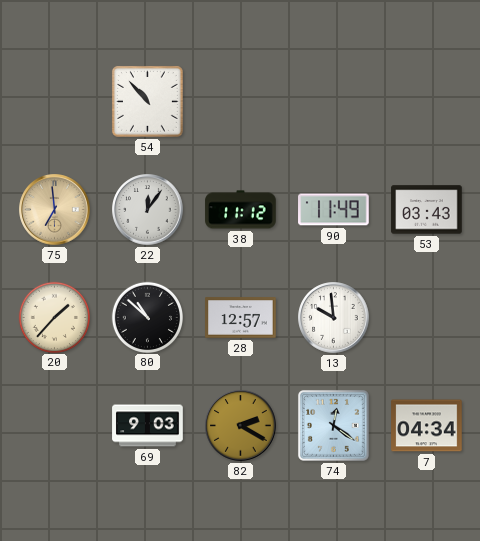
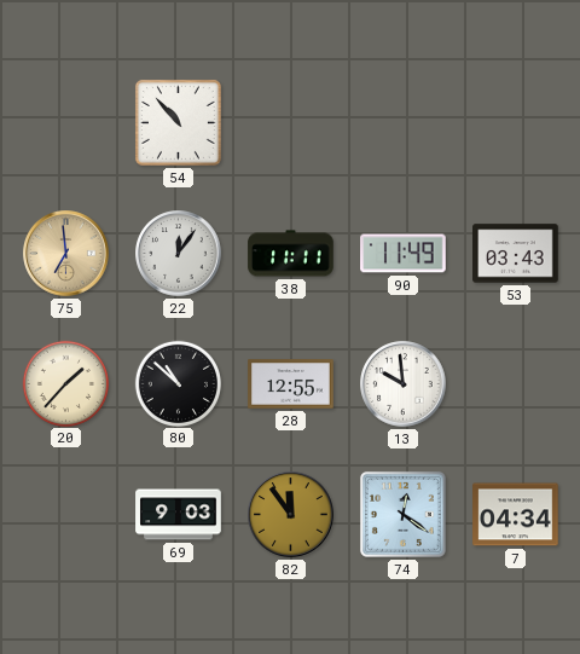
38: 11:12 -> 11:11
28: 12:57 -> 12:55
82: 2:20 -> 11:54
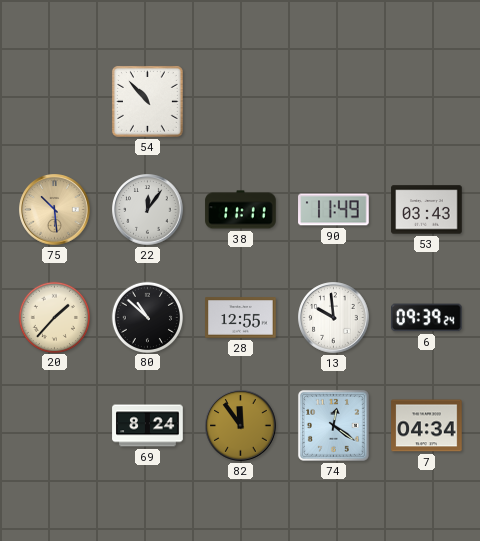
75: 6:59 -> 10:29
6: none -> 09:39
69: 9:03 -> 8:24
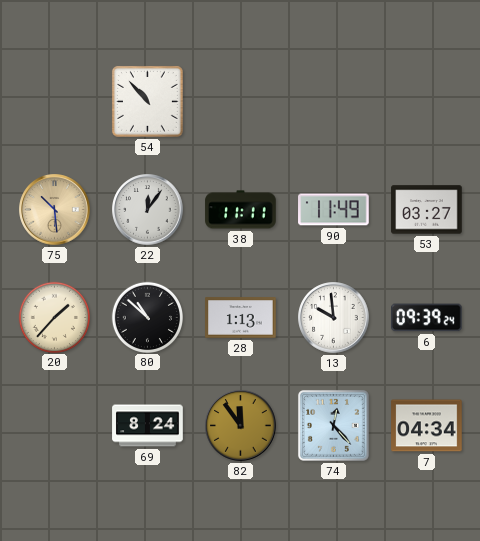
53: 03:43 -> 03:27
28: 12:55 -> 1:13
74: 12:21 -> 12:23
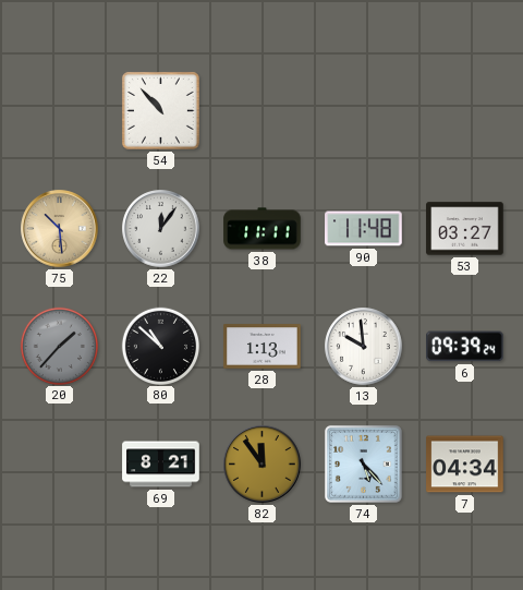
90: 11:49 -> 11:48
20 dial: cream -> grey
69: 8:24 -> 8:21
74: 12:23 -> 5:23
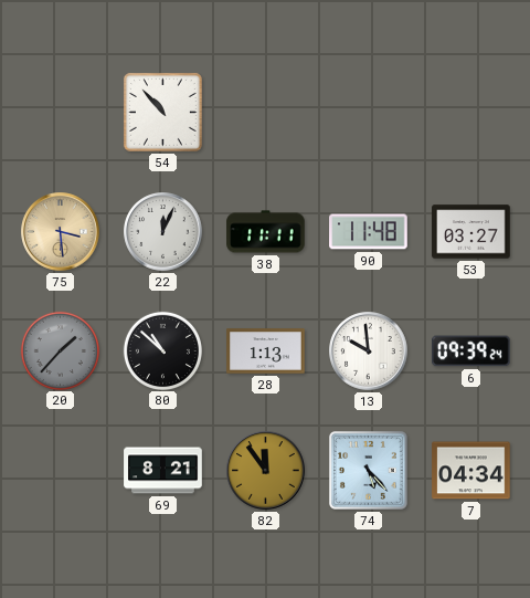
75: 10:29 -> 3:29
22: 12:06 -> 12:04
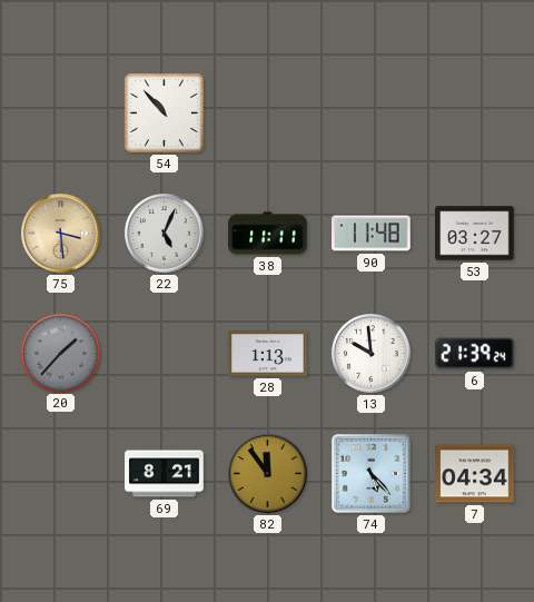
22: 12:04 -> 5:04
80: 10:52 -> none
6: 09:39 -> 21:39
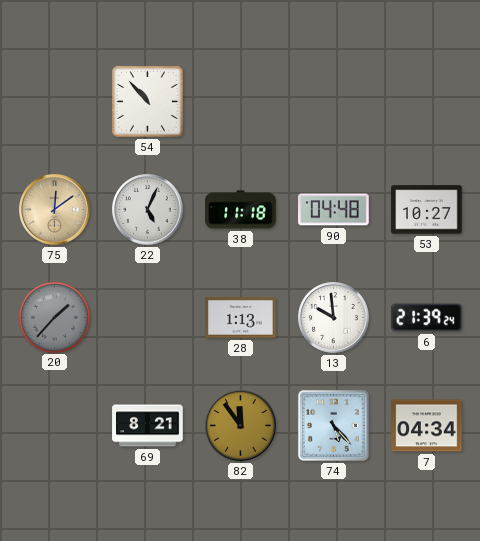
75: 3:29 -> 12:09
38: 11:11 -> 11:18
90: 11:48 -> 04:48
53: 03:27 -> 10:27
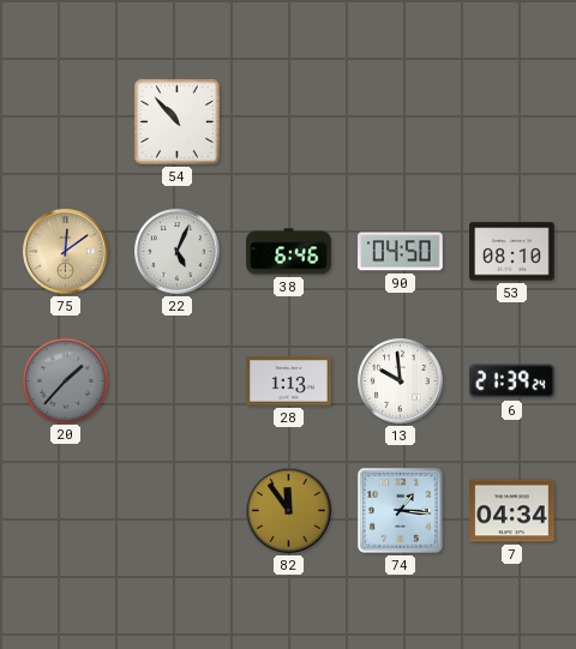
38: 11:18 -> 6:46
90: 04:48 -> 04:50
53: 10:27 -> 08:10
69: 8:21 -> none
74: 5:23 -> 1:16
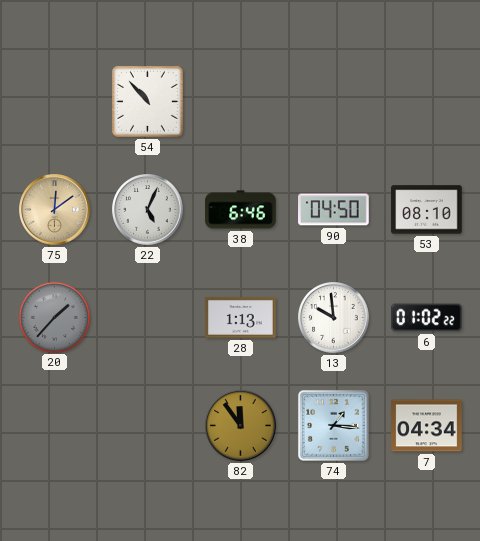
6: 21:39 -> 01:02
